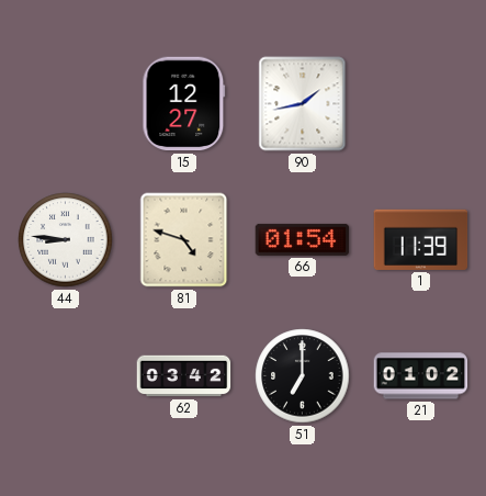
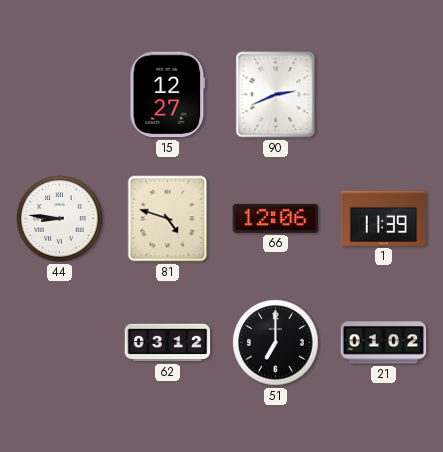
90: 1:43 -> 2:41
66: 01:54 -> 12:06
62: 03:42 -> 03:12
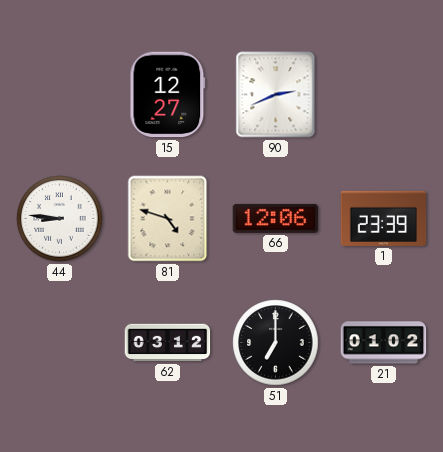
1: 11:39 -> 23:39
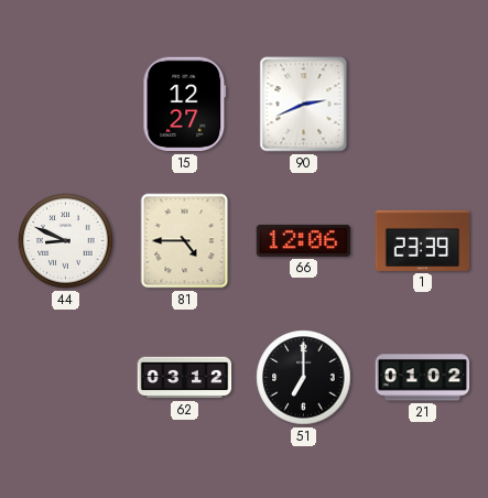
44: 8:46 -> 8:49
81: 4:48 -> 4:45
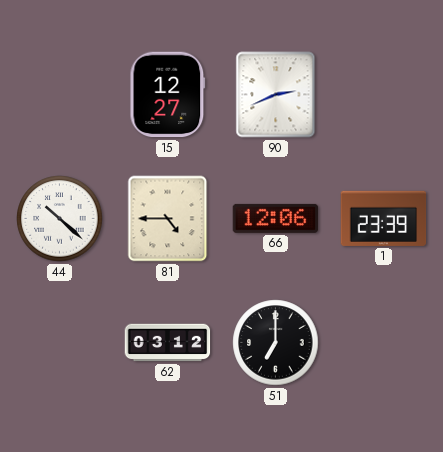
44: 8:49 -> 10:22
21: 01:02 -> none
